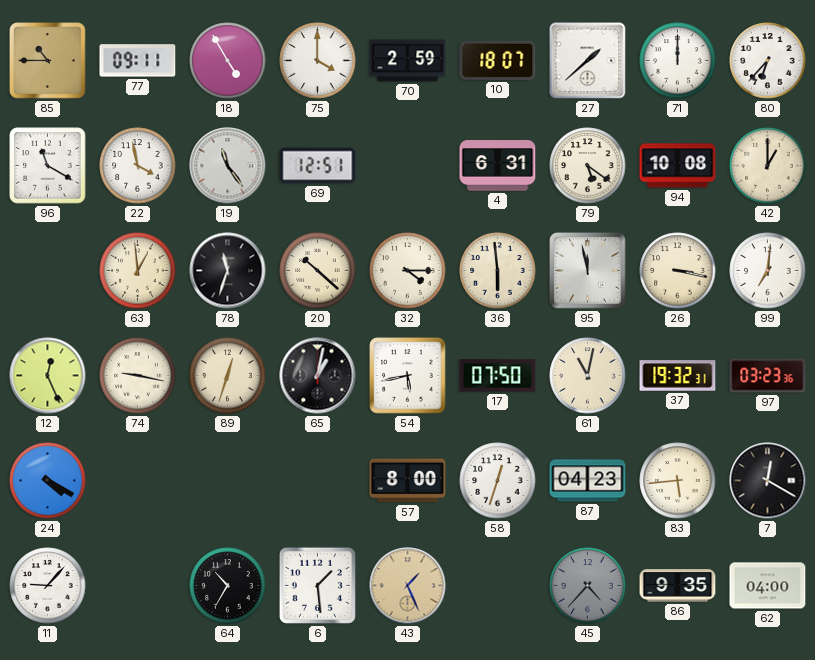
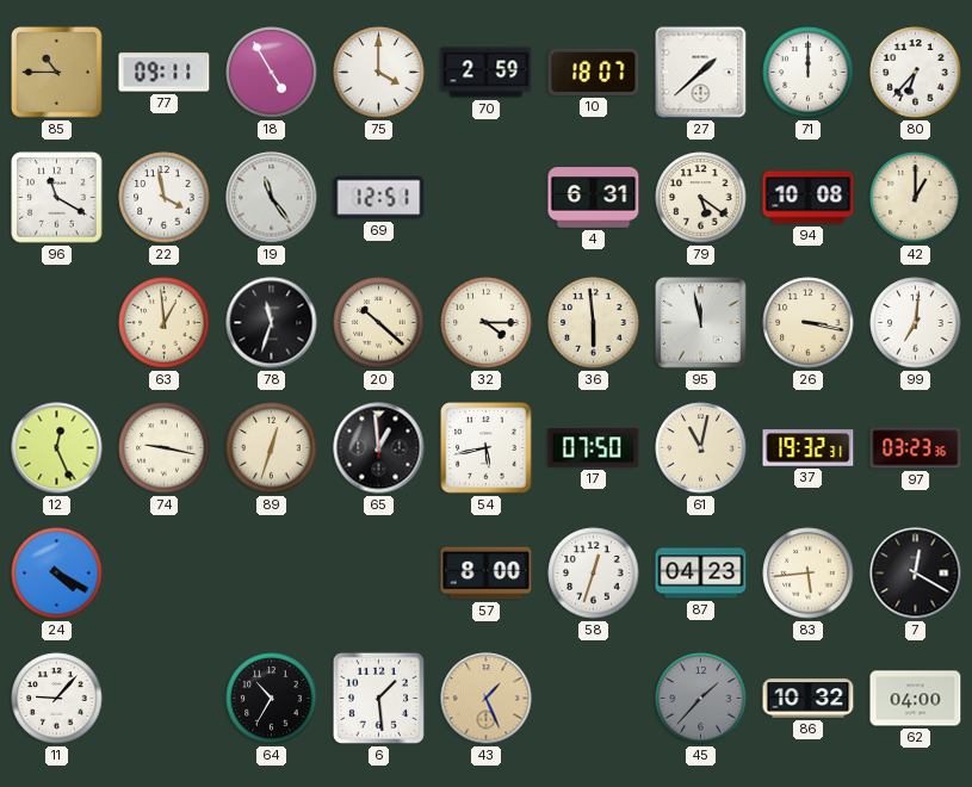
65: 1:02 -> 12:59
45: 4:37 -> 1:37
86: 9:35 -> 10:32
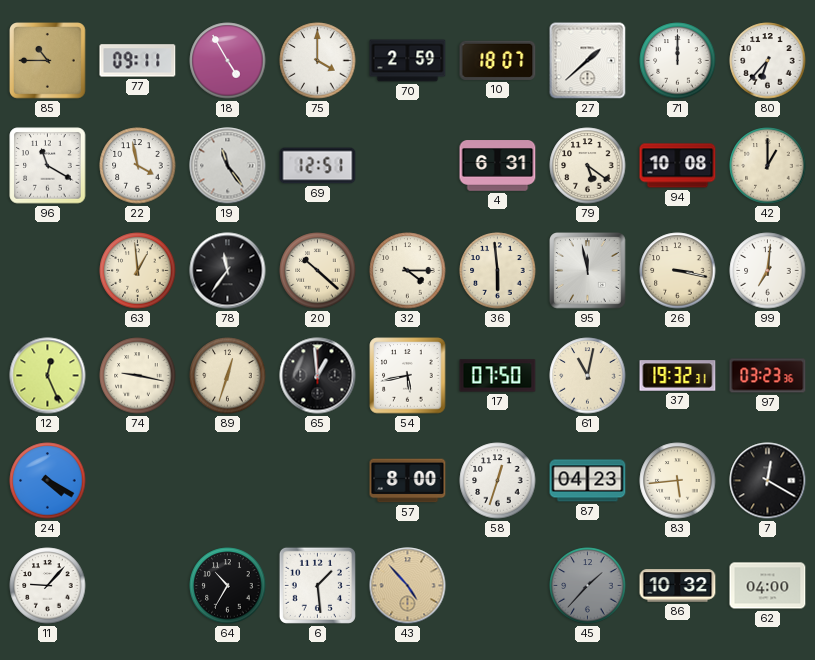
78: 11:33 -> 11:36
43: 1:26 -> 4:53
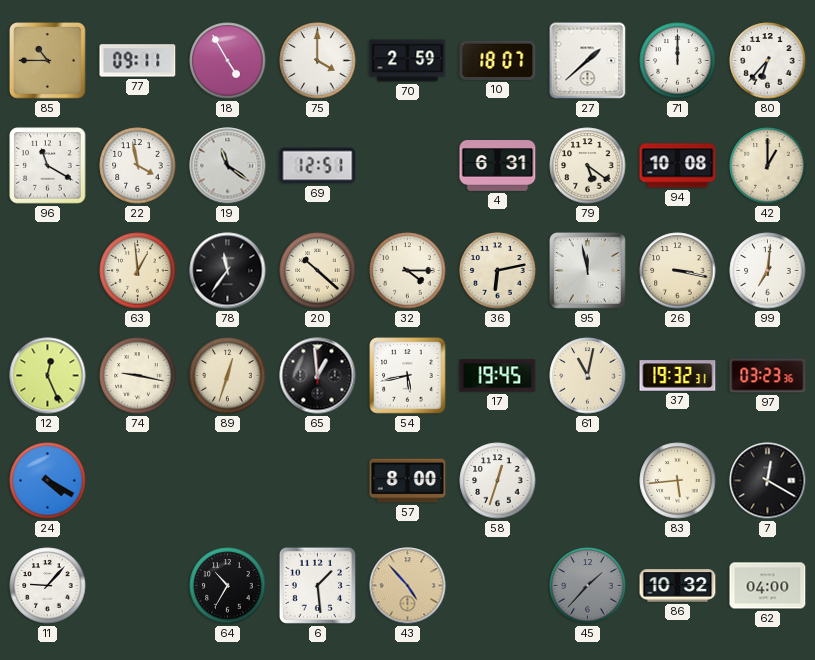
19: 11:24 -> 11:21
36: 5:59 -> 6:13
17: 07:50 -> 19:45
87: 04:23 -> none
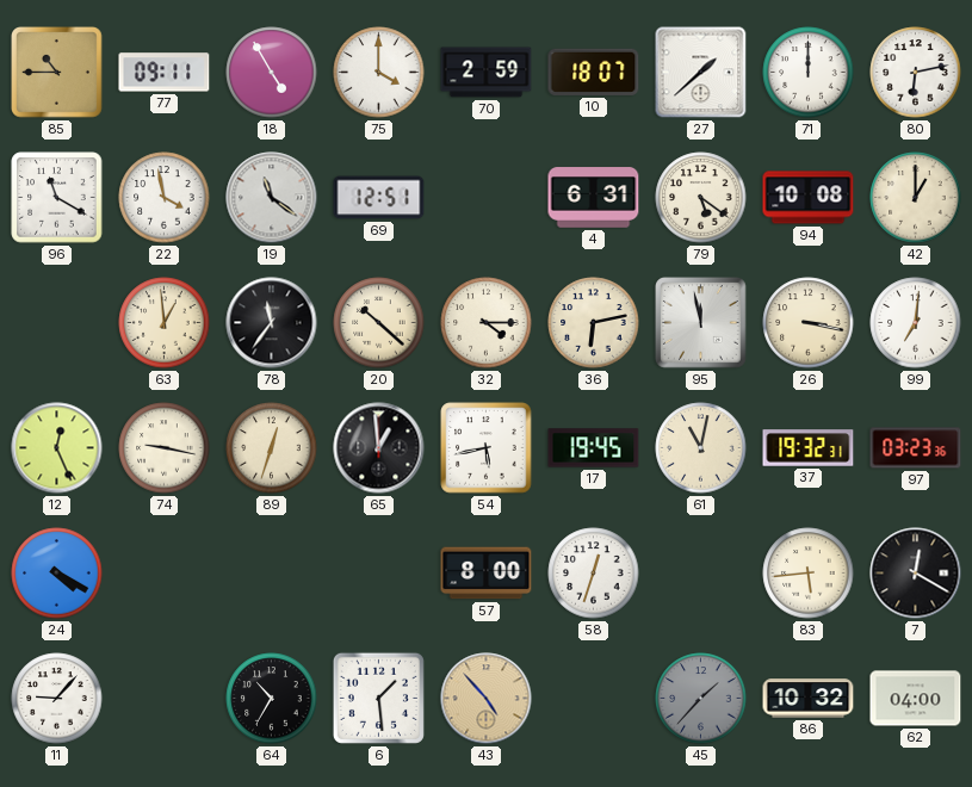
80: 6:37 -> 6:13
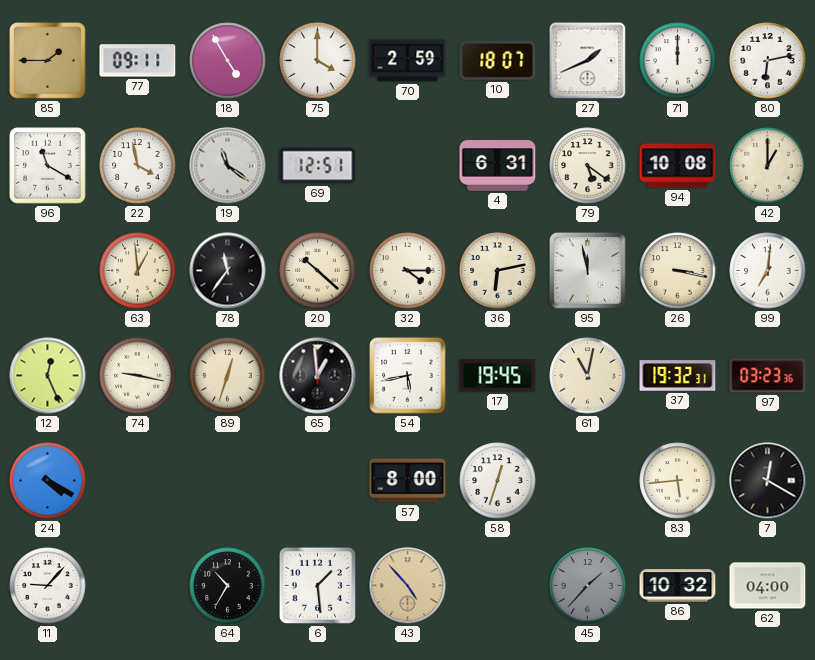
85: 10:45 -> 1:45
27: 1:38 -> 1:41
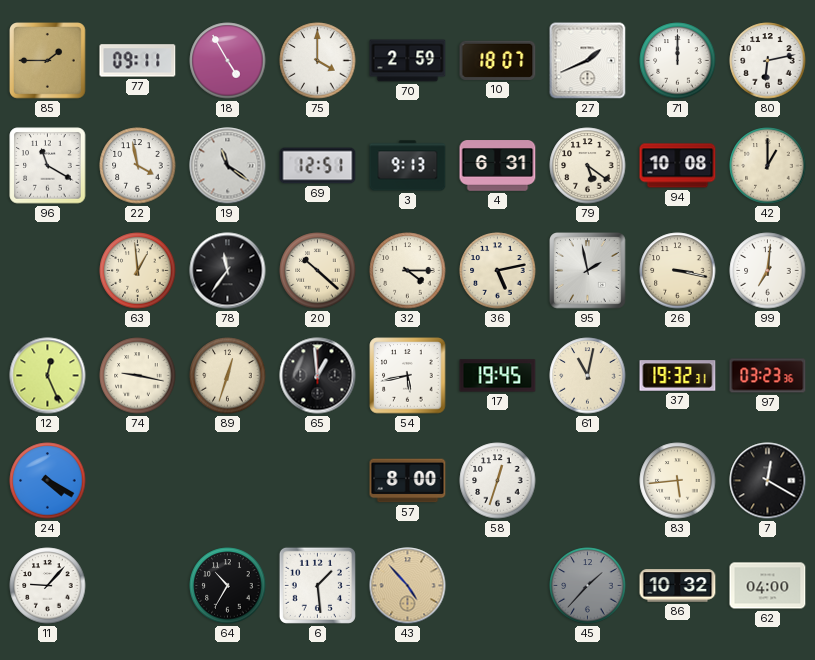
3: none -> 9:13
36: 6:13 -> 5:13
95: 11:58 -> 1:58
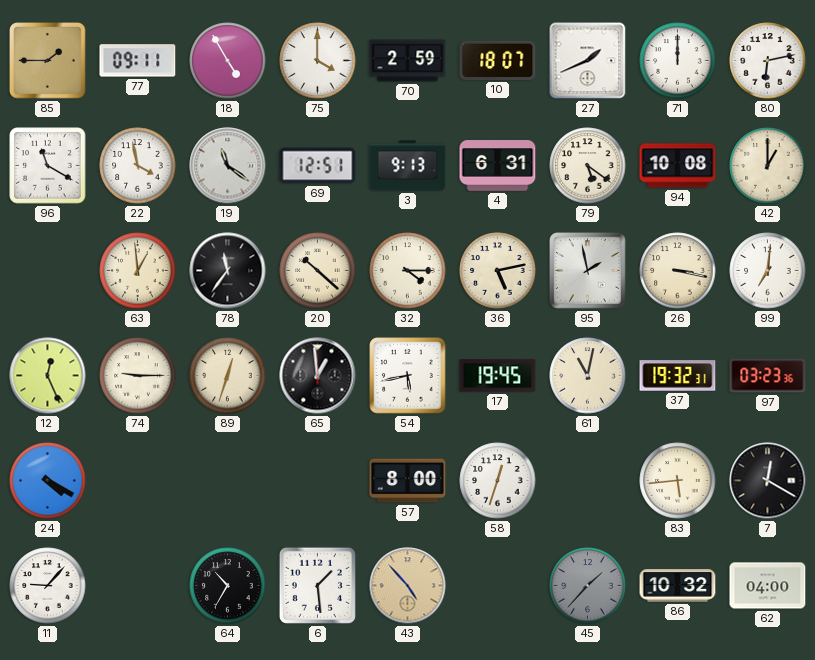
74: 9:17 -> 9:15
